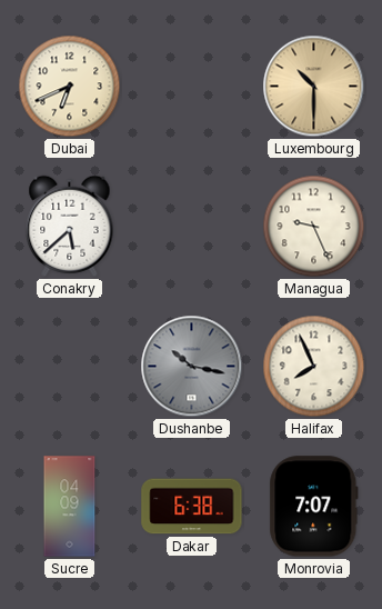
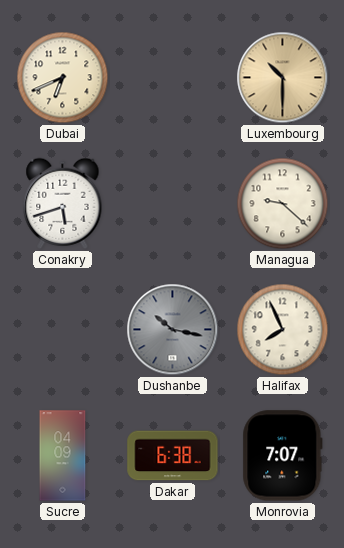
Conakry: 5:38 -> 5:42
Managua: 9:26 -> 9:22
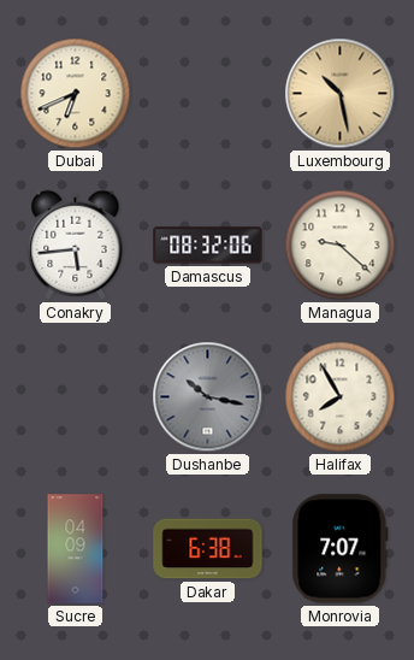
Luxembourg: 10:30 -> 10:28
Conakry: 5:42 -> 5:44
Damascus: none -> 08:32
Halifax: 7:56 -> 7:55
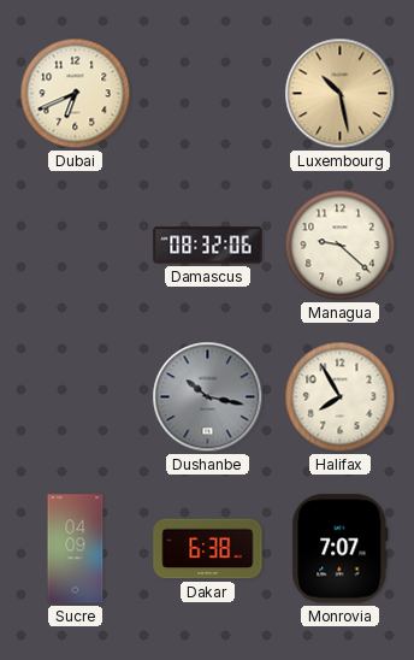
Conakry: 5:44 -> none
